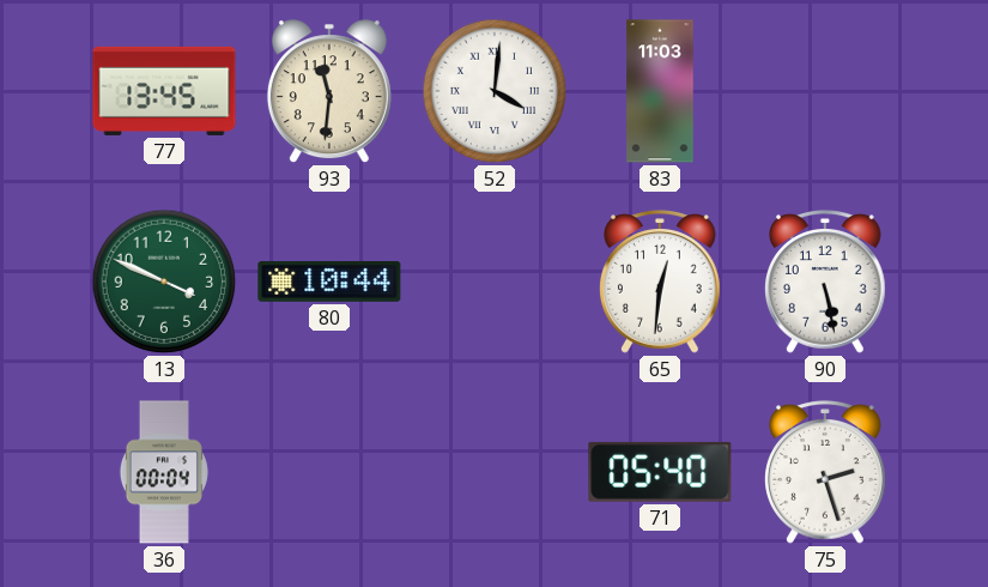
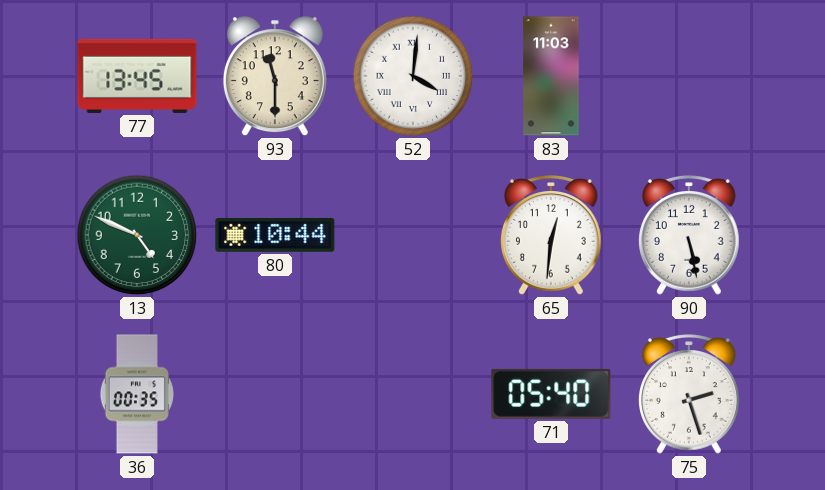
93: 11:31 -> 11:30
13: 3:49 -> 4:49
36: 00:04 -> 00:35
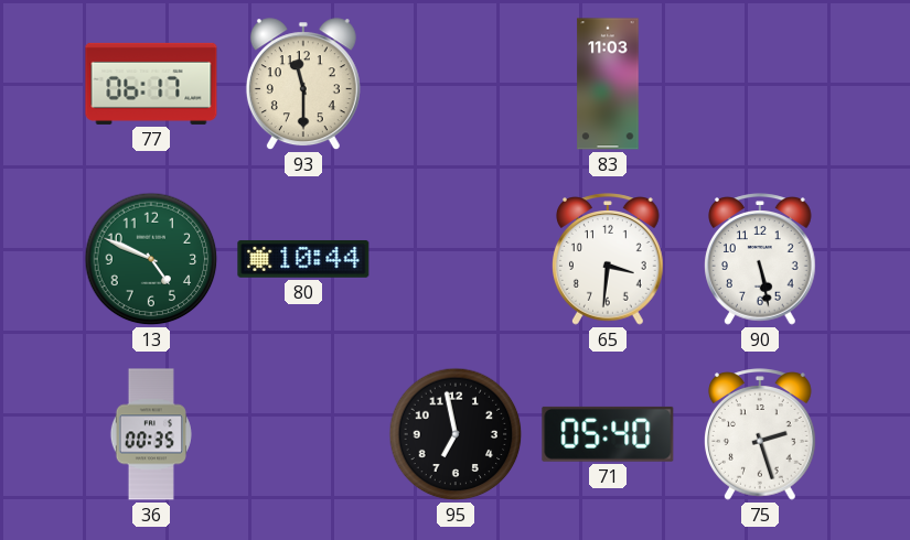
77: 13:45 -> 06:17
52: 4:01 -> none
65: 12:31 -> 3:31
95: none -> 6:58
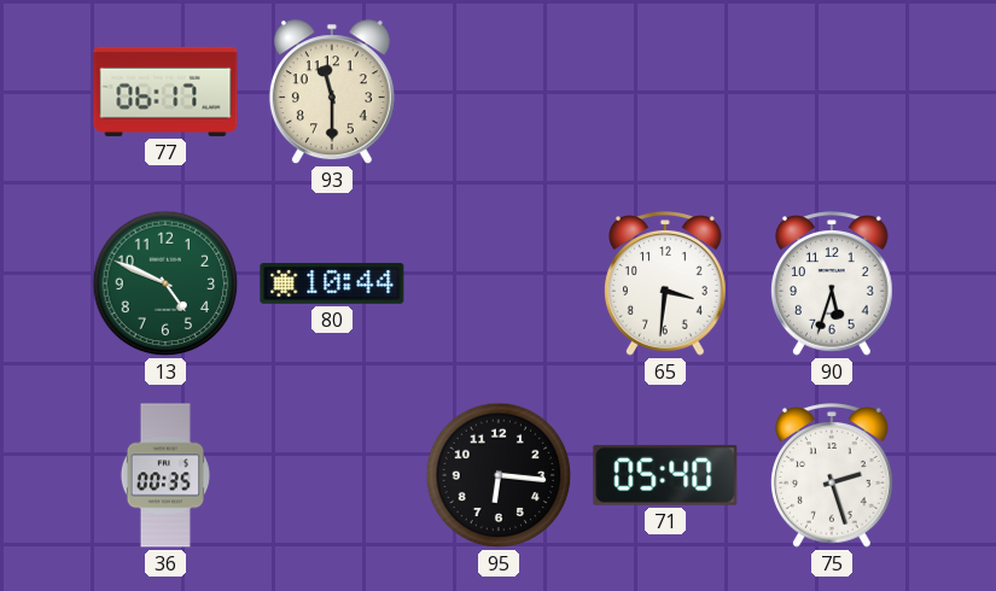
83: 11:03 -> none
90: 5:28 -> 5:33
95: 6:58 -> 6:16
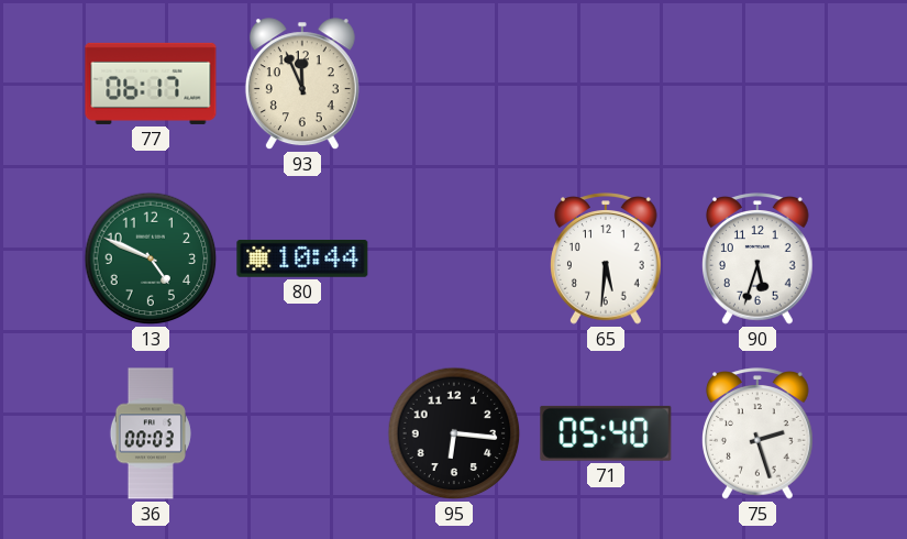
93: 11:30 -> 11:56
65: 3:31 -> 5:31
36: 00:35 -> 00:03
